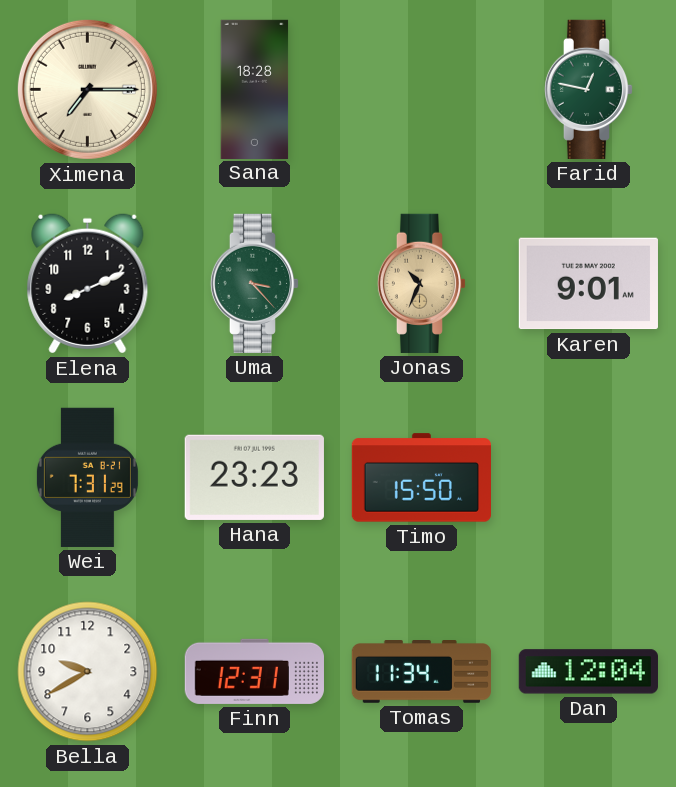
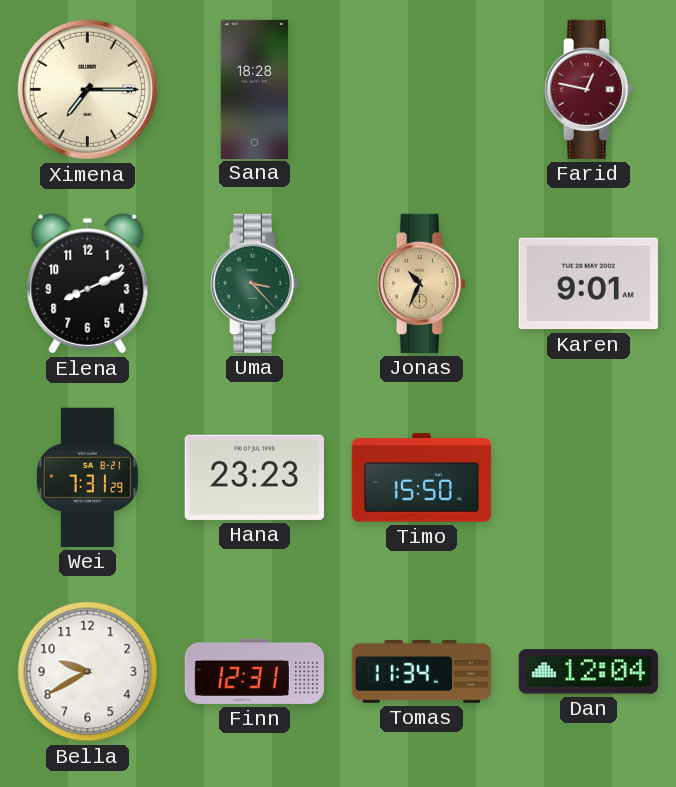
Farid dial: green -> burgundy
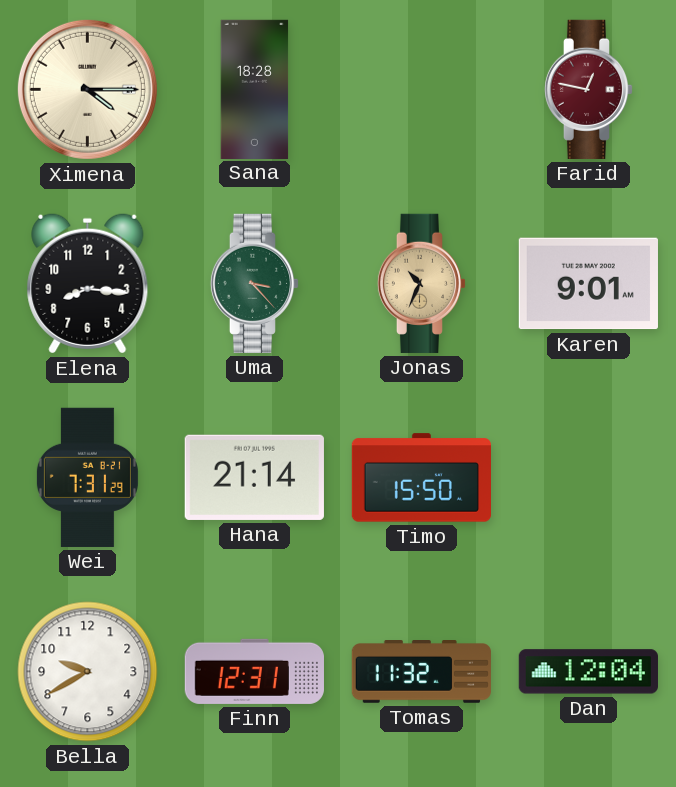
Ximena: 7:15 -> 4:15
Elena: 8:11 -> 8:16
Hana: 23:23 -> 21:14
Tomas: 11:34 -> 11:32
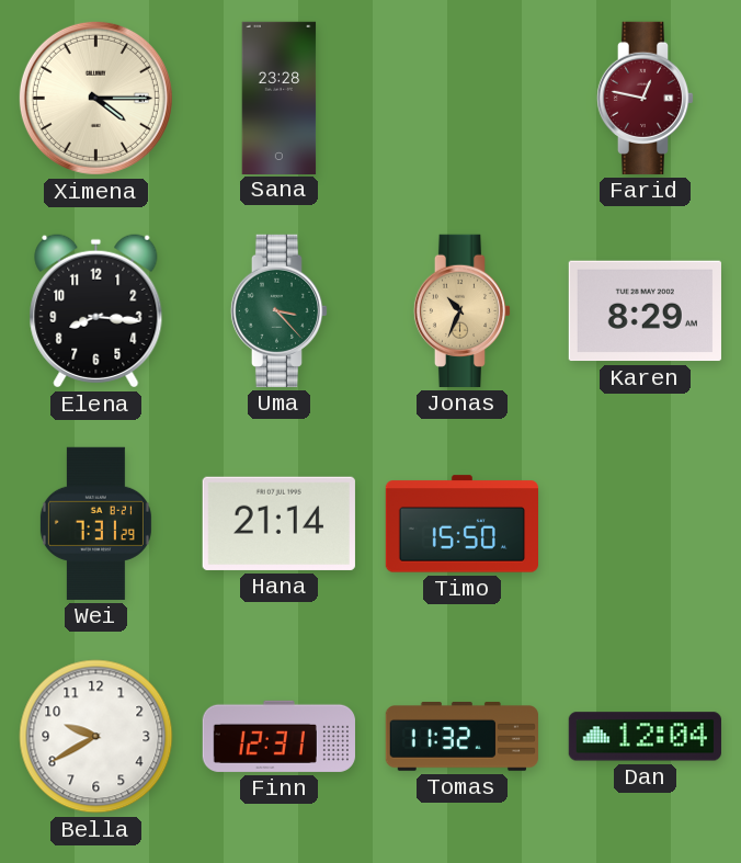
Sana: 18:28 -> 23:28
Karen: 9:01 -> 8:29
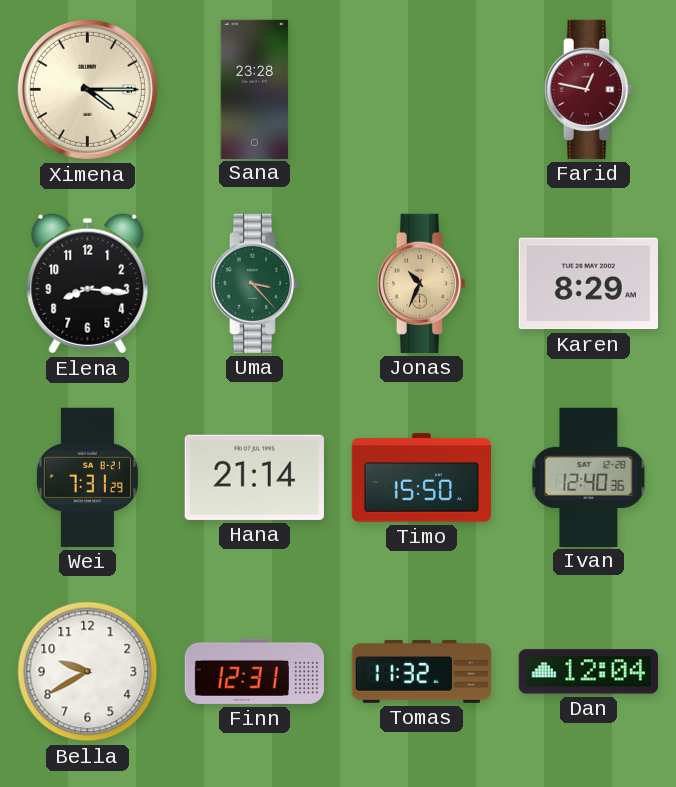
Ivan: none -> 12:40
